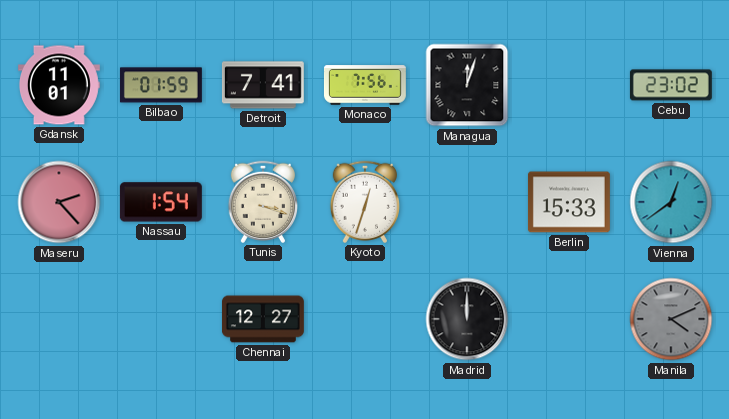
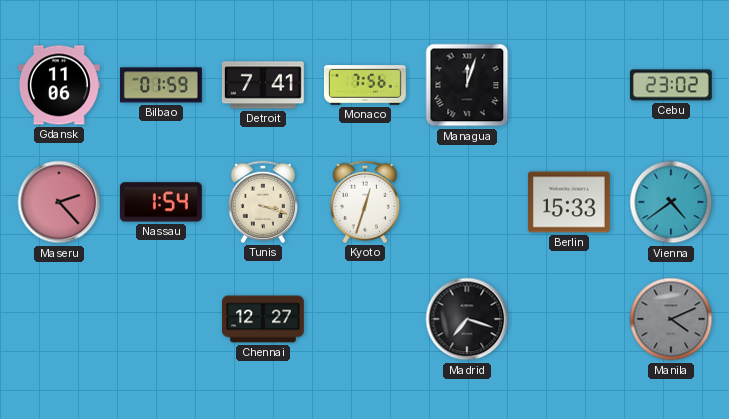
Gdansk: 11:01 -> 11:06
Vienna: 12:39 -> 4:39
Madrid: 12:00 -> 7:18
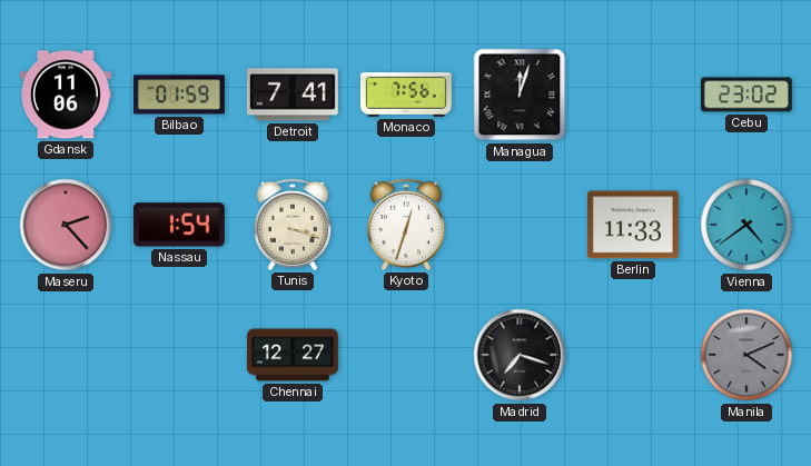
Berlin: 15:33 -> 11:33
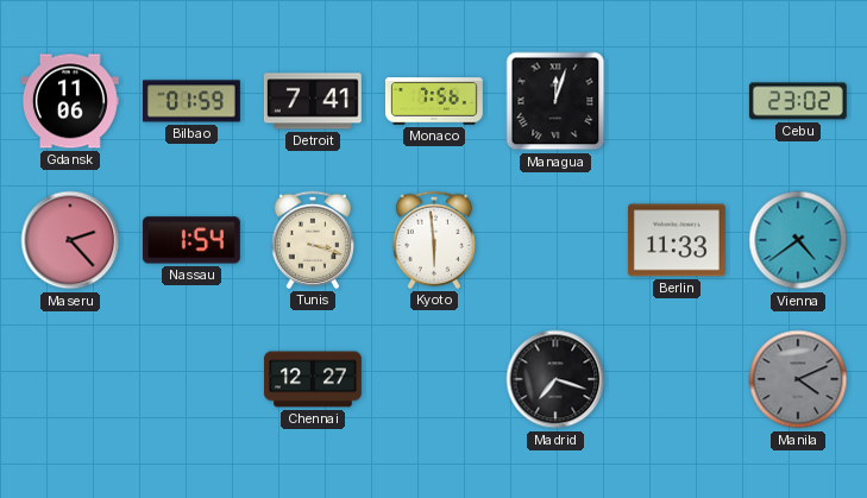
Kyoto: 12:33 -> 5:59
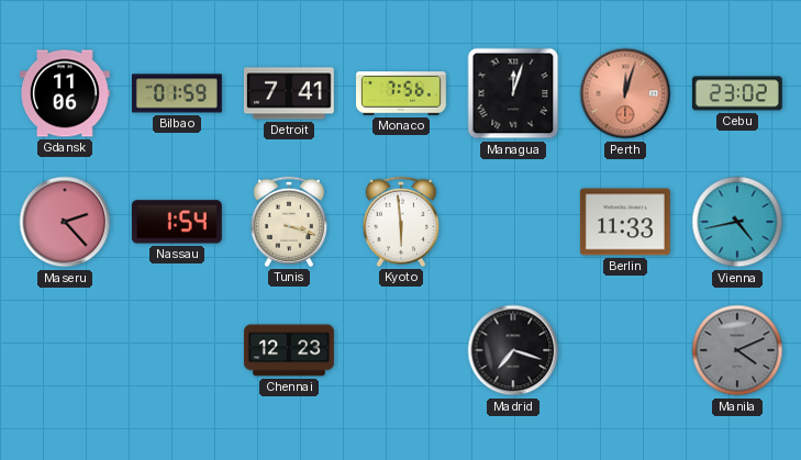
Perth: none -> 12:03
Vienna: 4:39 -> 4:43
Chennai: 12:27 -> 12:23
